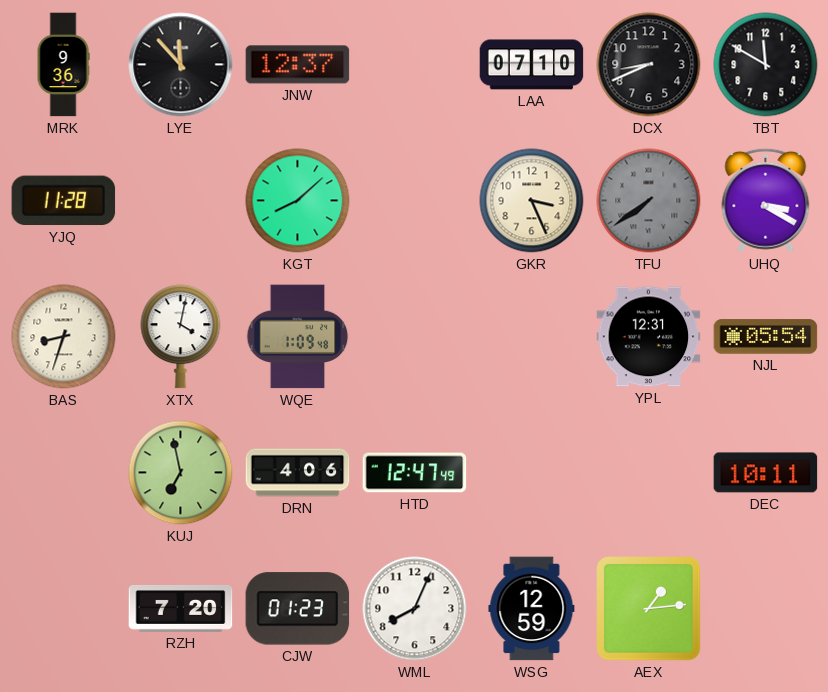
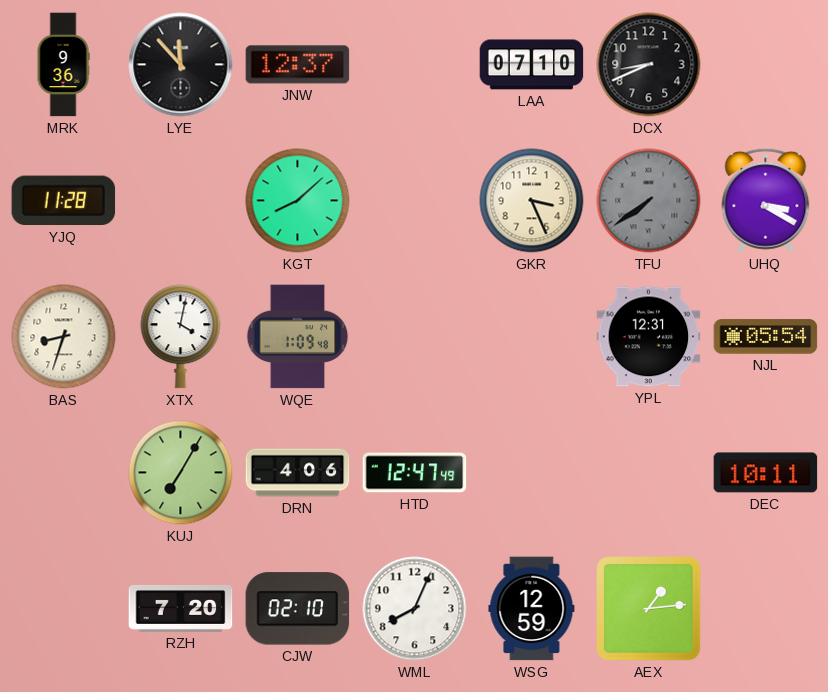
TBT: 11:50 -> none
KUJ: 6:58 -> 7:05
CJW: 01:23 -> 02:10
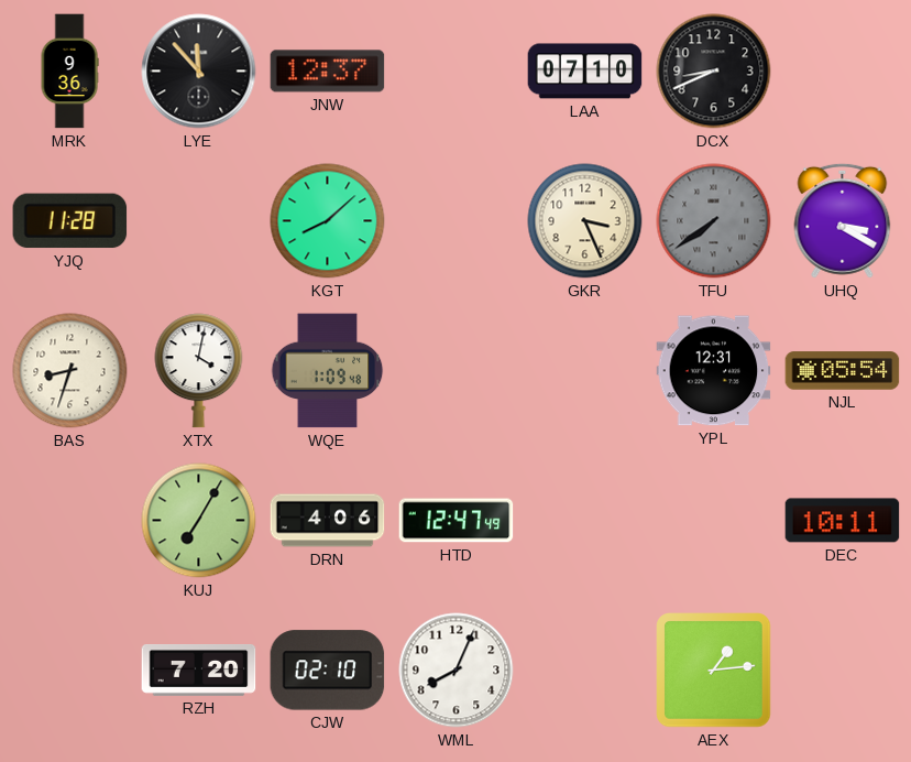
WSG: 12:59 -> none
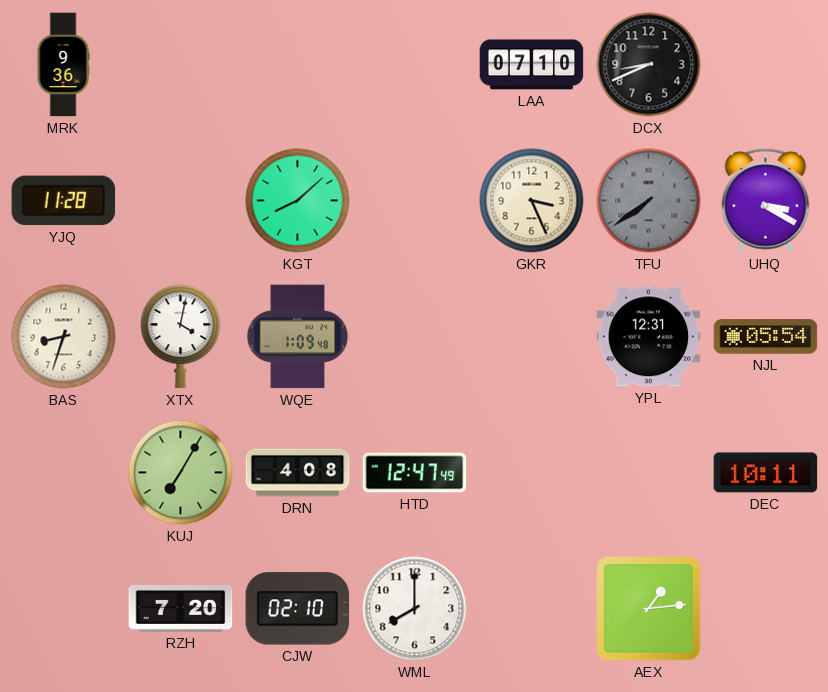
LYE: 11:53 -> none
JNW: 12:37 -> none
DRN: 4:06 -> 4:08
WML: 8:04 -> 8:00
